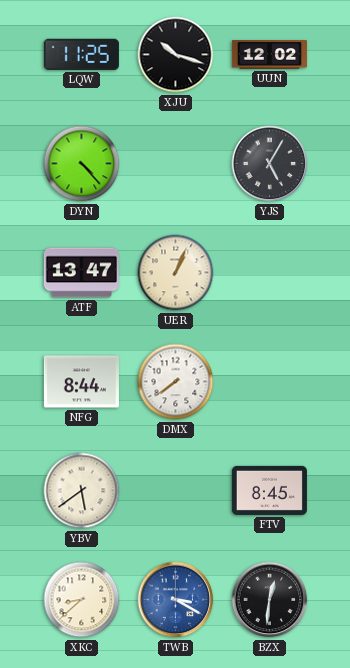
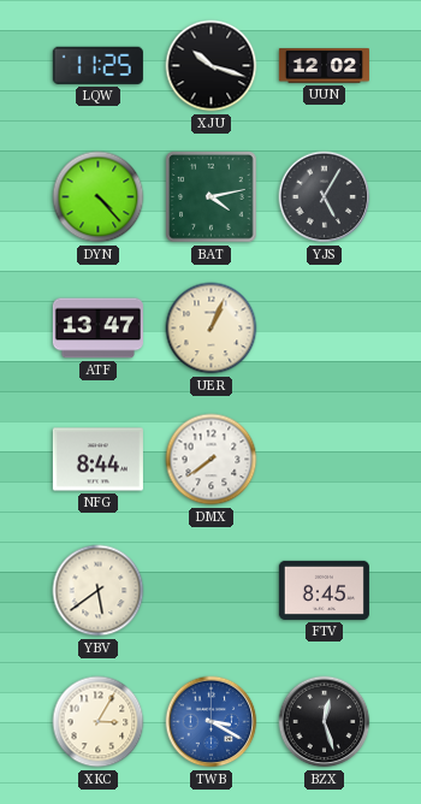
BAT: none -> 4:13
XKC: 8:38 -> 3:05
BZX: 12:31 -> 12:27
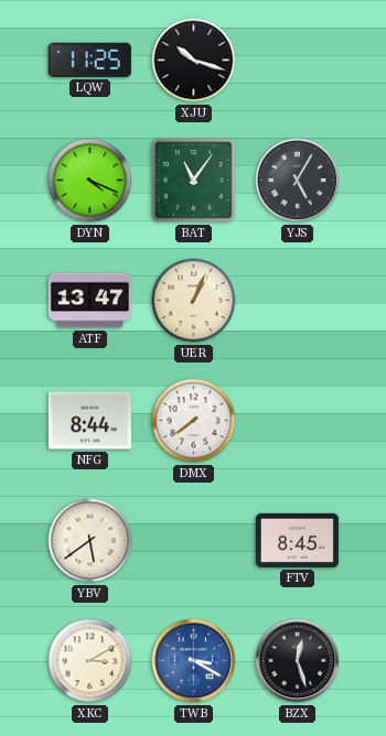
UUN: 12:02 -> none
DYN: 4:23 -> 4:19
BAT: 4:13 -> 11:06
XKC: 3:05 -> 3:10
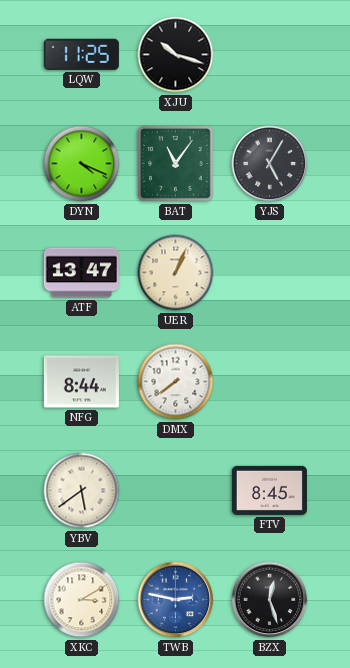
TWB: 3:20 -> 2:47
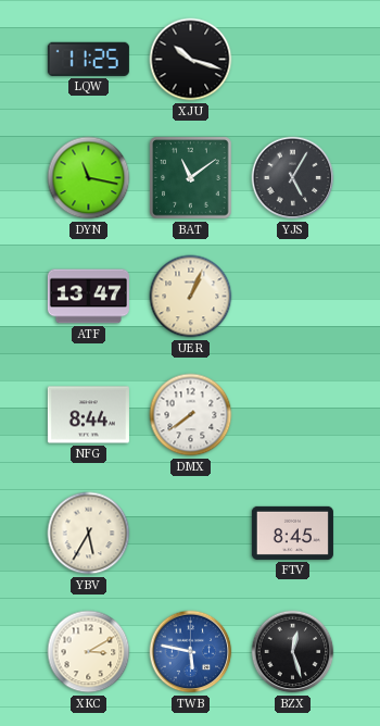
DYN: 4:19 -> 11:17
BAT: 11:06 -> 11:09
YBV: 5:39 -> 5:35
TWB: 2:47 -> 5:47
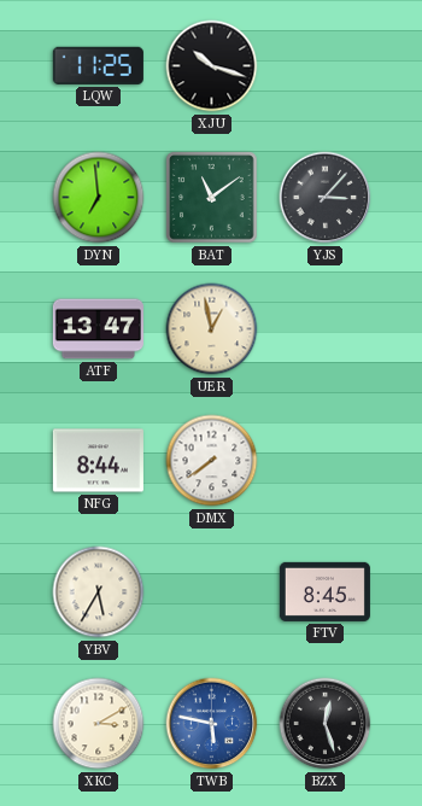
DYN: 11:17 -> 6:59
YJS: 5:05 -> 3:07
UER: 1:04 -> 12:58
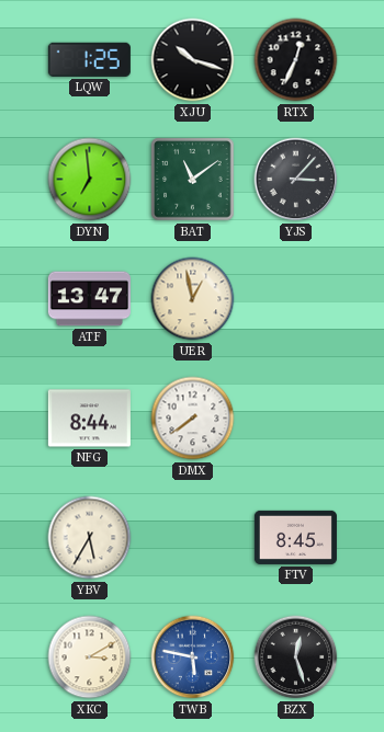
LQW: 11:25 -> 1:25
RTX: none -> 12:34
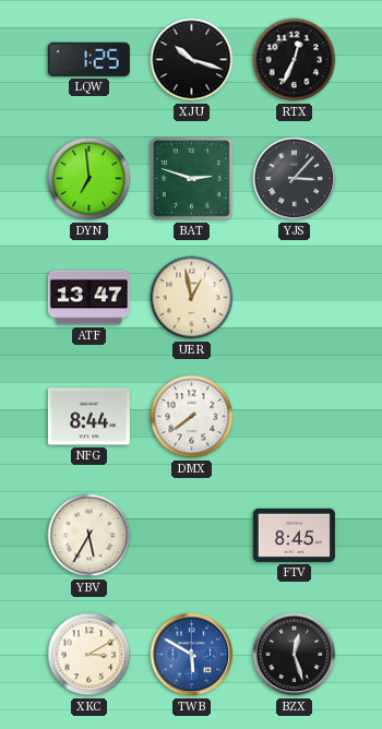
BAT: 11:09 -> 2:48
TWB: 5:47 -> 5:50
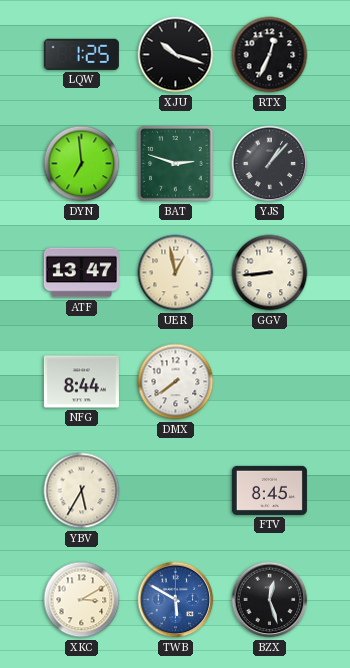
YJS: 3:07 -> 1:07
GGV: none -> 8:44
